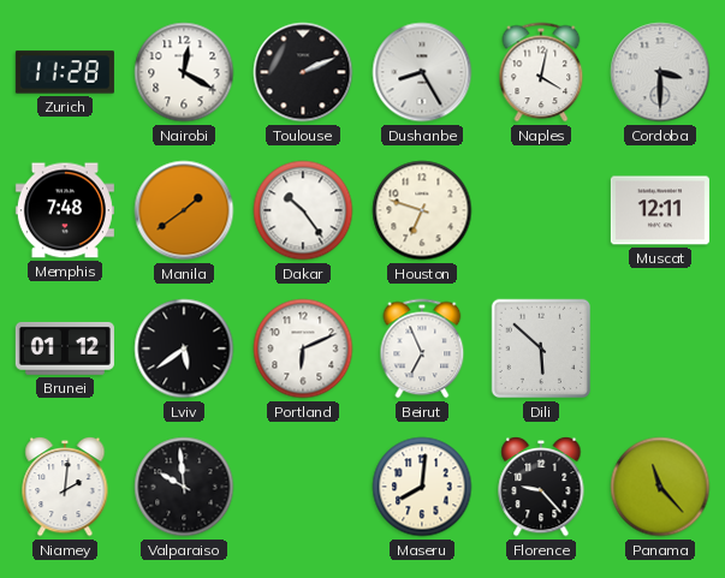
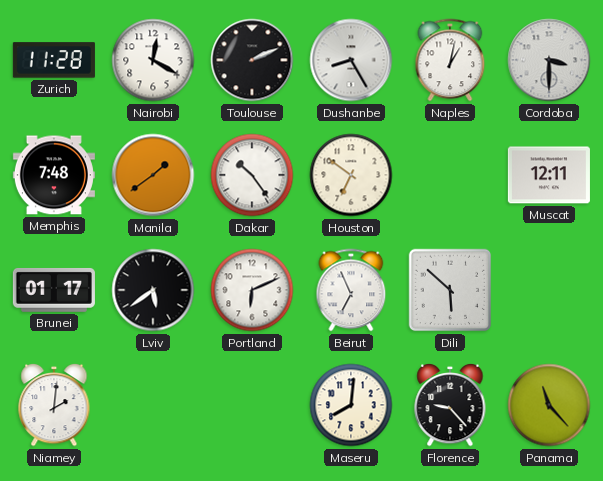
Naples: 4:02 -> 1:02
Houston: 6:48 -> 6:51
Brunei: 01:12 -> 01:17
Valparaiso: 9:59 -> none
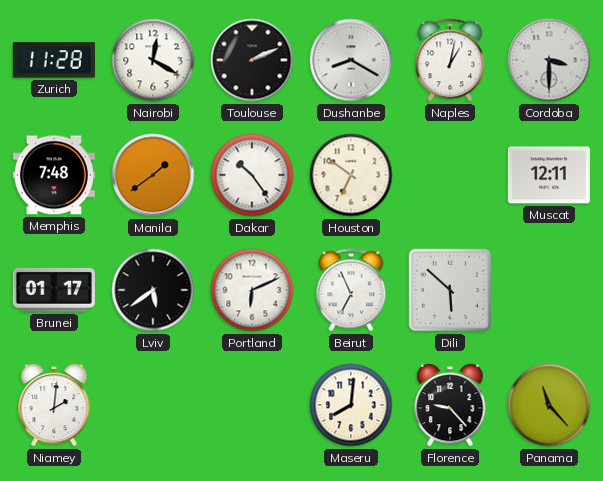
Dushanbe: 8:25 -> 8:20
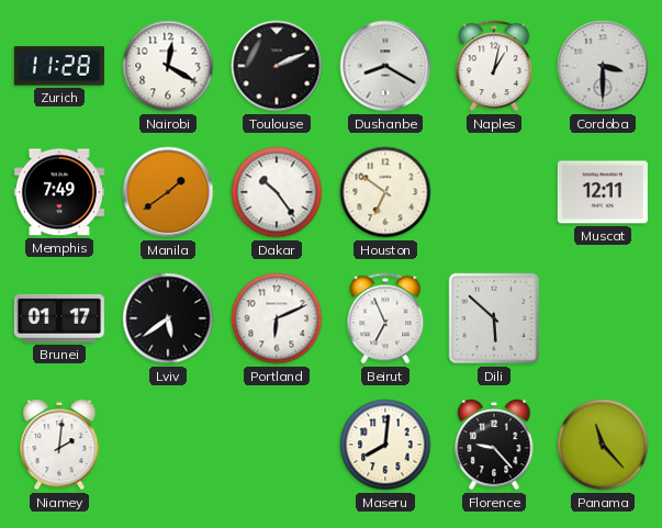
Memphis: 7:48 -> 7:49
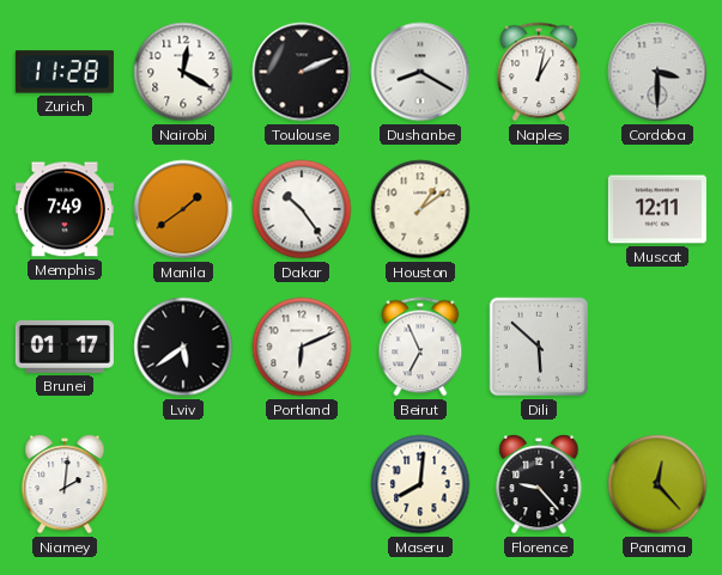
Houston: 6:51 -> 1:09
Panama: 11:23 -> 12:23
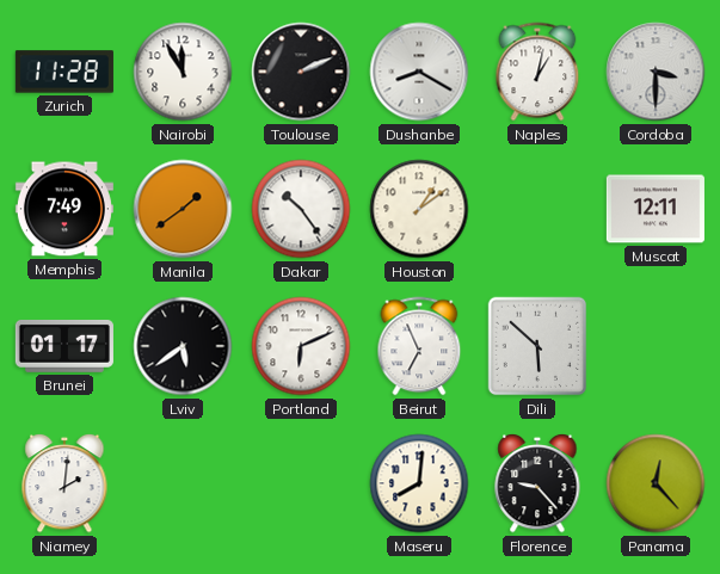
Nairobi: 12:20 -> 11:55
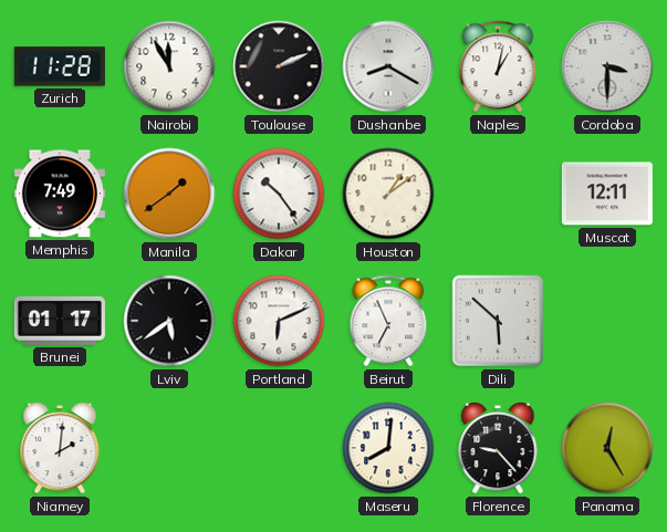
Panama: 12:23 -> 12:25
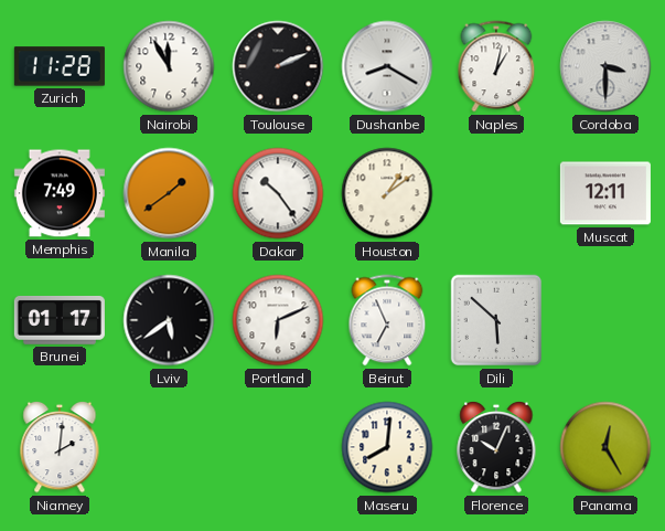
Florence: 9:23 -> 10:04
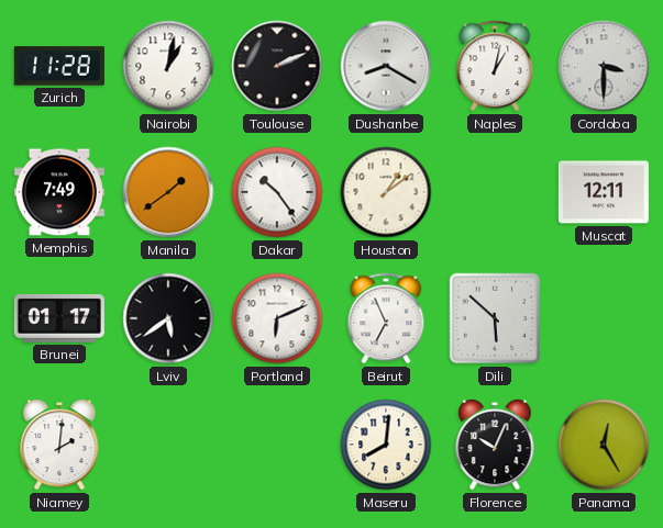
Nairobi: 11:55 -> 1:02
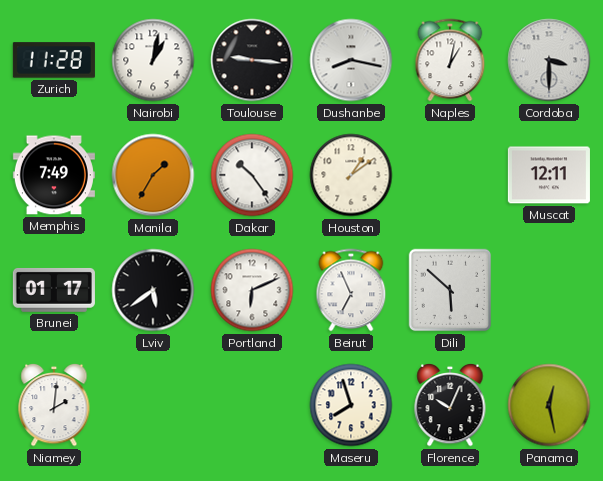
Toulouse: 2:11 -> 9:16
Dushanbe: 8:20 -> 8:17
Manila: 1:39 -> 1:35
Maseru: 8:01 -> 7:57
Panama: 12:25 -> 12:28
